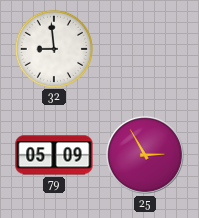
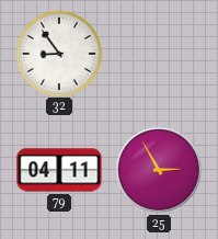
32: 8:59 -> 8:54
79: 05:09 -> 04:11
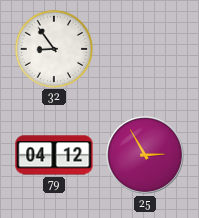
79: 04:11 -> 04:12
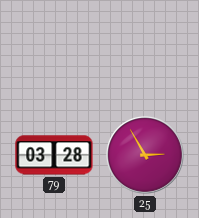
32: 8:54 -> none
79: 04:12 -> 03:28
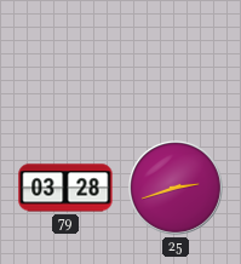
25: 2:55 -> 2:42
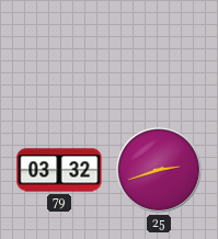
79: 03:28 -> 03:32
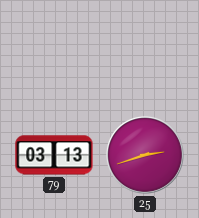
79: 03:32 -> 03:13
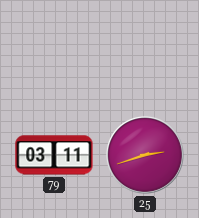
79: 03:13 -> 03:11
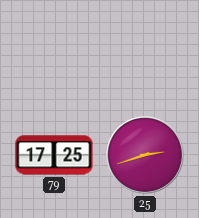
79: 03:11 -> 17:25
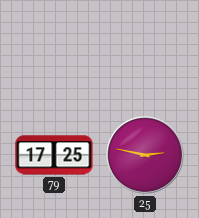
25: 2:42 -> 2:47
